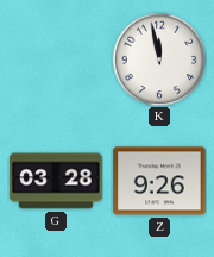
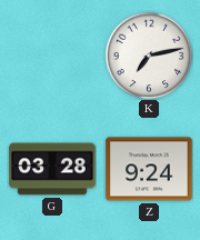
K: 11:58 -> 7:13
Z: 9:26 -> 9:24
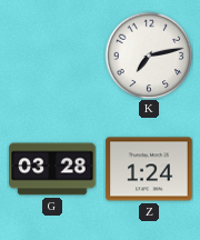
Z: 9:24 -> 1:24
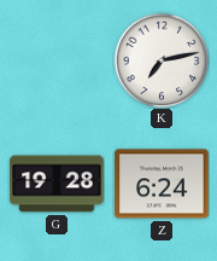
G: 03:28 -> 19:28
Z: 1:24 -> 6:24
